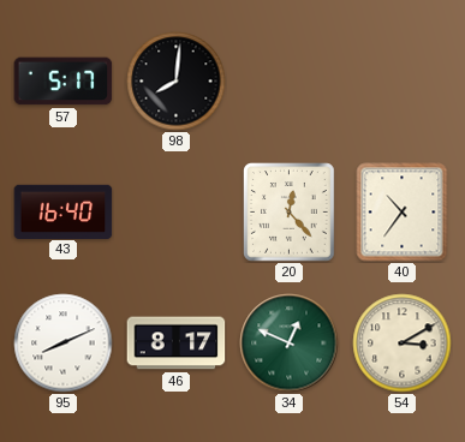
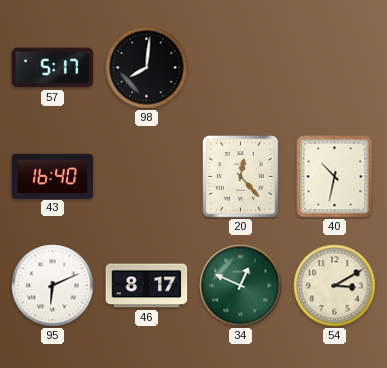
40: 10:36 -> 10:32
95: 8:11 -> 6:11
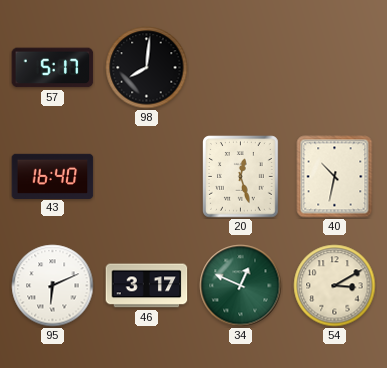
20: 12:23 -> 12:27
46: 8:17 -> 3:17
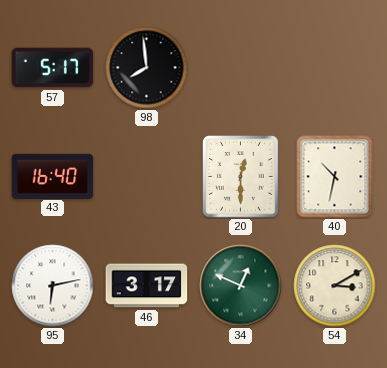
98: 8:01 -> 7:59
20: 12:27 -> 12:30
95: 6:11 -> 6:13
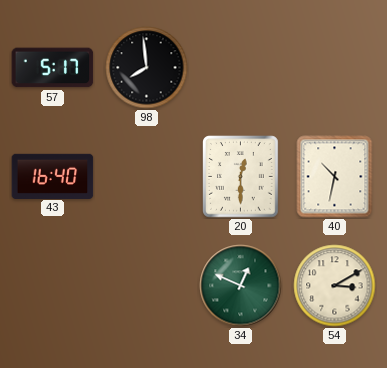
95: 6:13 -> none
46: 3:17 -> none
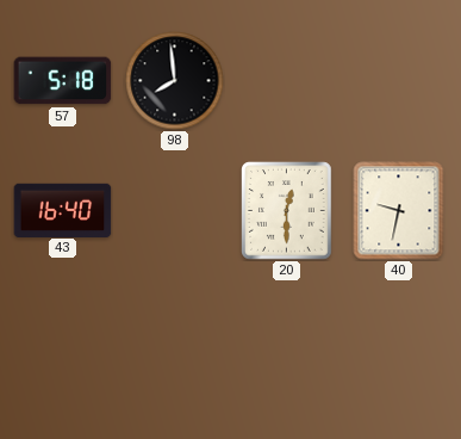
57: 5:17 -> 5:18
40: 10:32 -> 9:32
34: 12:49 -> none
54: 3:10 -> none
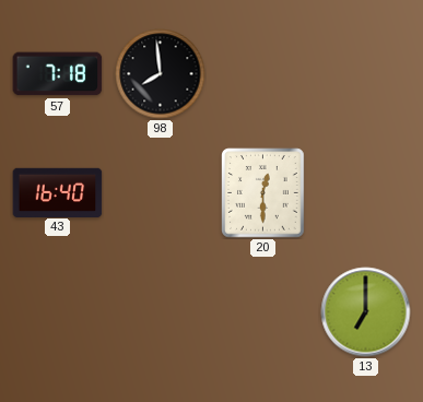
57: 5:18 -> 7:18
40: 9:32 -> none
13: none -> 7:00
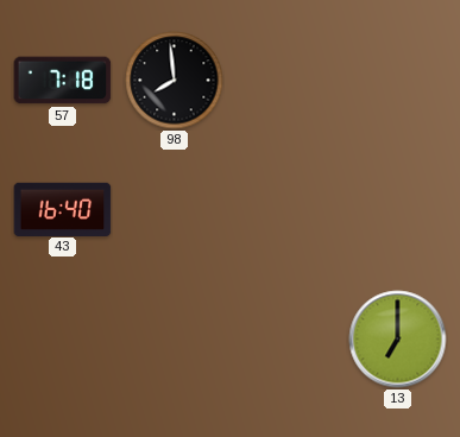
20: 12:30 -> none
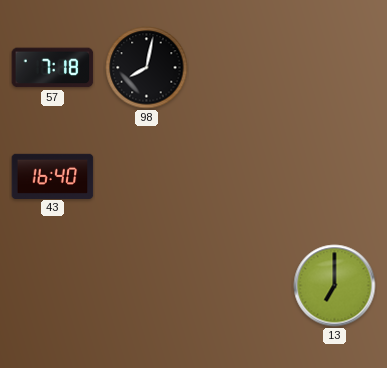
98: 7:59 -> 8:02
